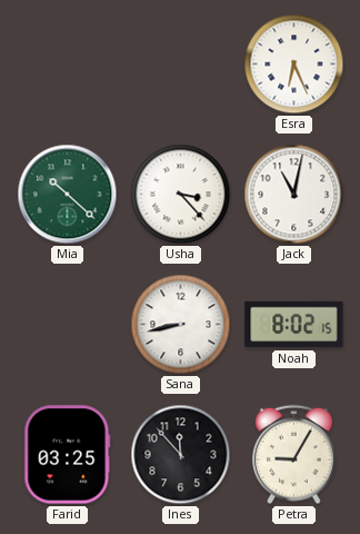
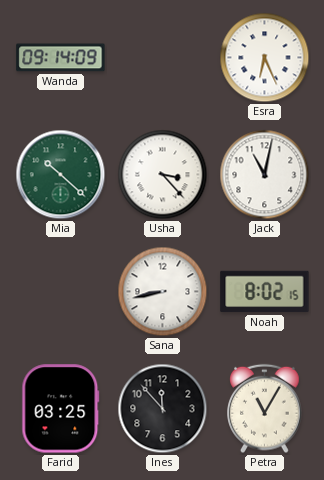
Wanda: none -> 09:14
Petra: 9:05 -> 11:05
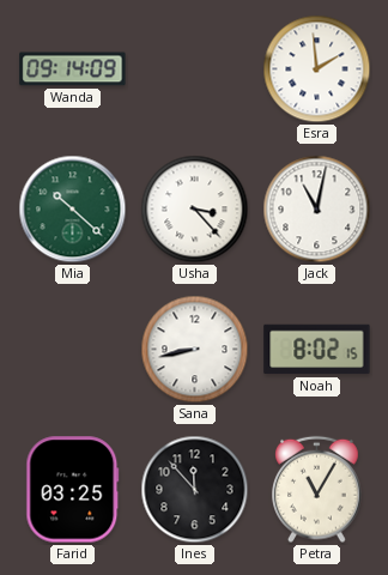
Esra: 6:26 -> 1:59
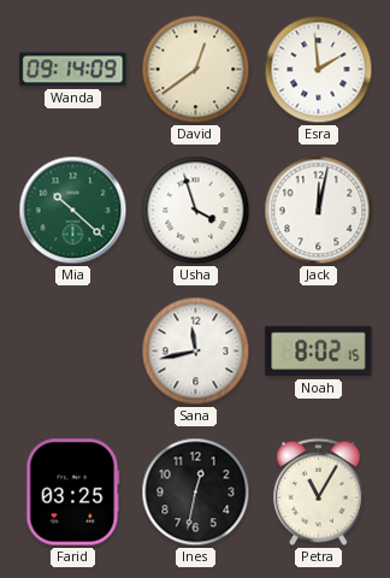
David: none -> 12:39
Usha: 3:23 -> 3:57
Jack: 11:02 -> 12:02
Sana: 8:43 -> 11:43
Ines: 11:53 -> 12:32
